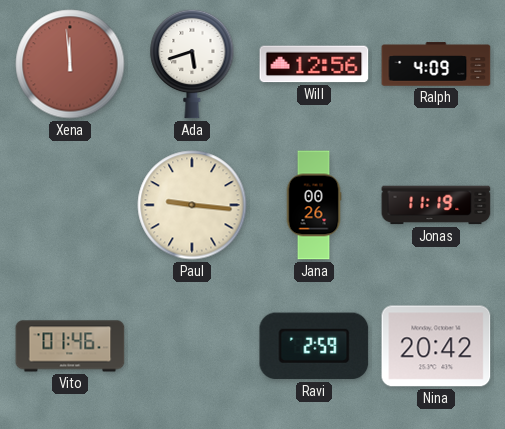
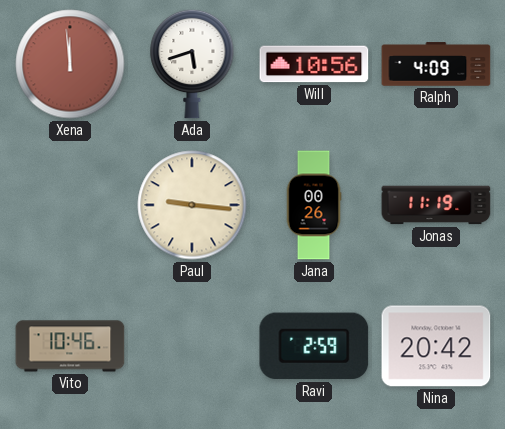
Will: 12:56 -> 10:56
Vito: 01:46 -> 10:46
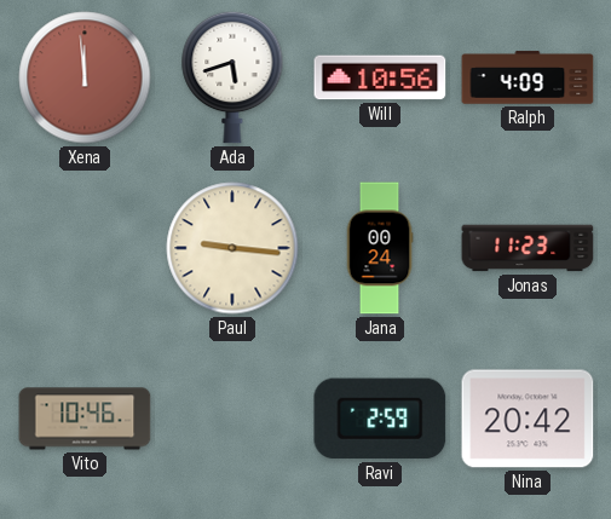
Jana: 00:26 -> 00:24
Jonas: 11:19 -> 11:23
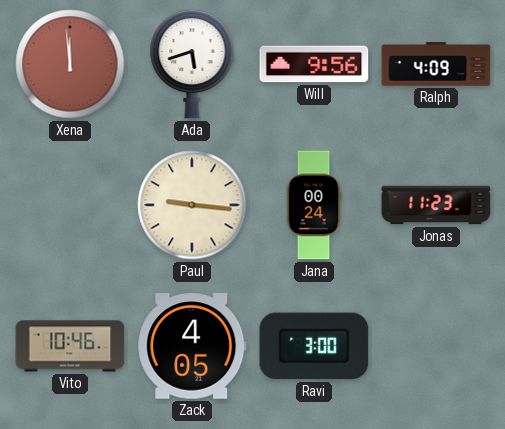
Will: 10:56 -> 9:56
Zack: none -> 4:05
Ravi: 2:59 -> 3:00
Nina: 20:42 -> none
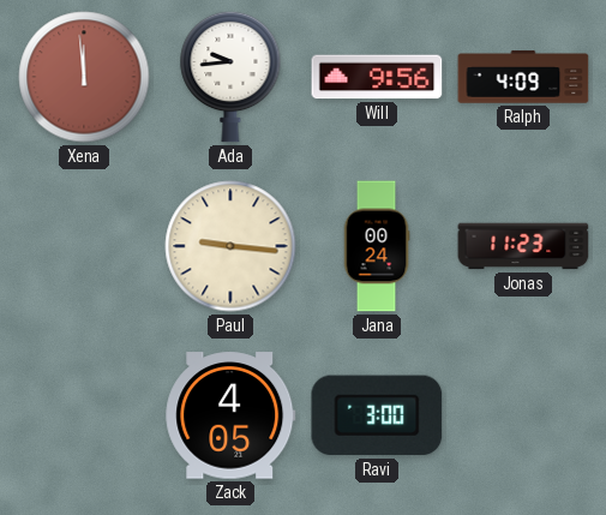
Ada: 5:42 -> 9:44
Vito: 10:46 -> none
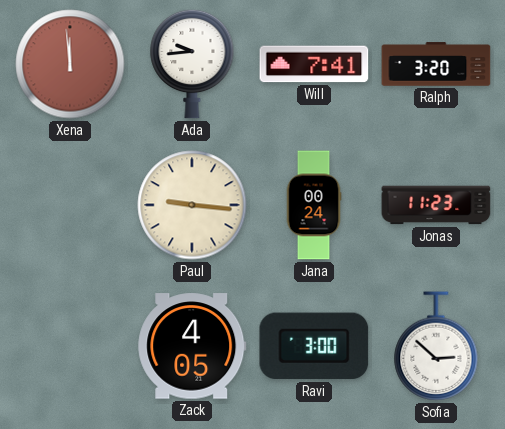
Will: 9:56 -> 7:41
Ralph: 4:09 -> 3:20
Sofia: none -> 2:52
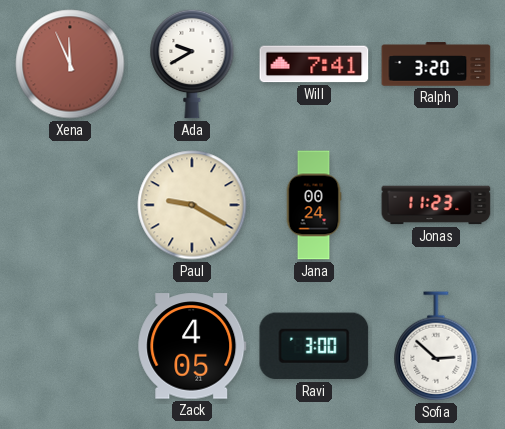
Xena: 11:59 -> 11:56
Ada: 9:44 -> 9:40
Paul: 9:16 -> 9:20
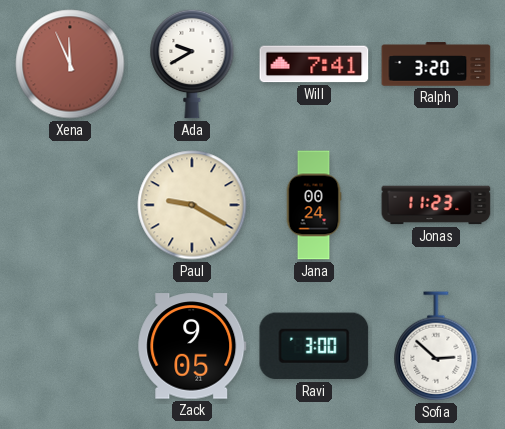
Zack: 4:05 -> 9:05
